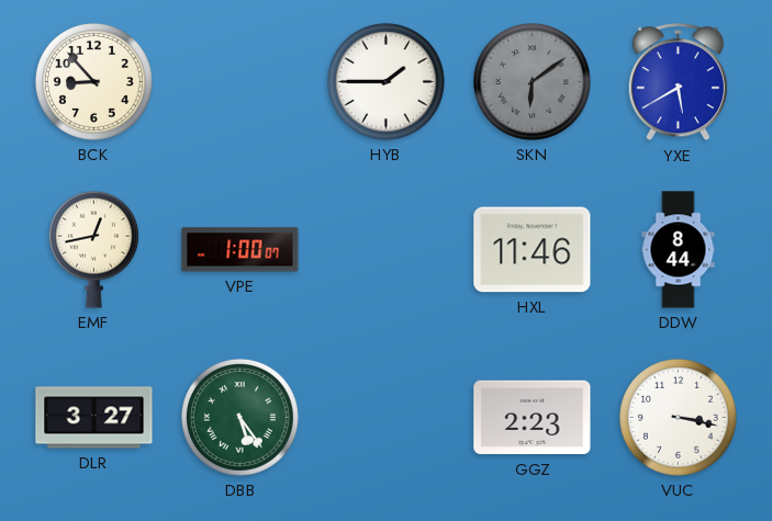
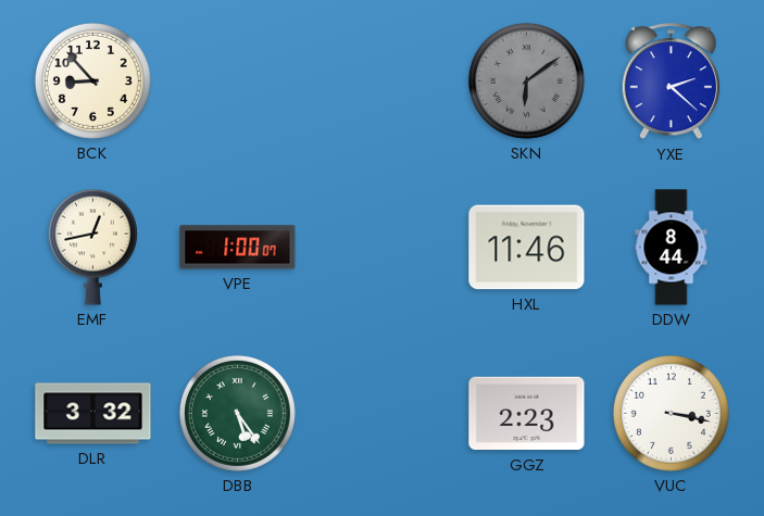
HYB: 1:45 -> none
YXE: 5:40 -> 2:22
DLR: 3:27 -> 3:32
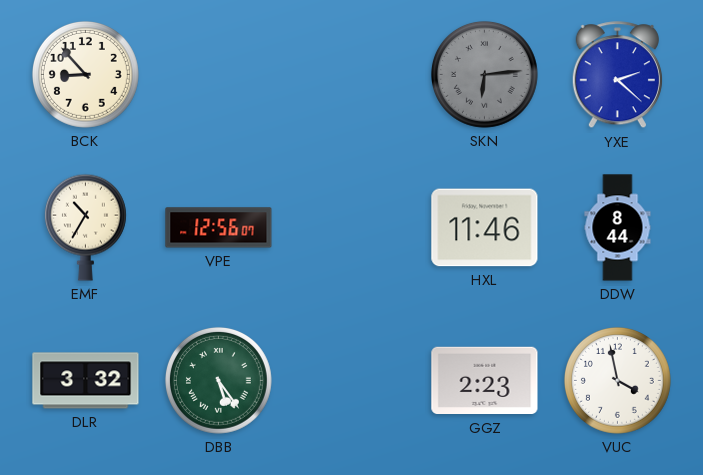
SKN: 6:09 -> 6:14
EMF: 12:43 -> 10:35
VPE: 1:00 -> 12:56
VUC: 3:17 -> 3:58
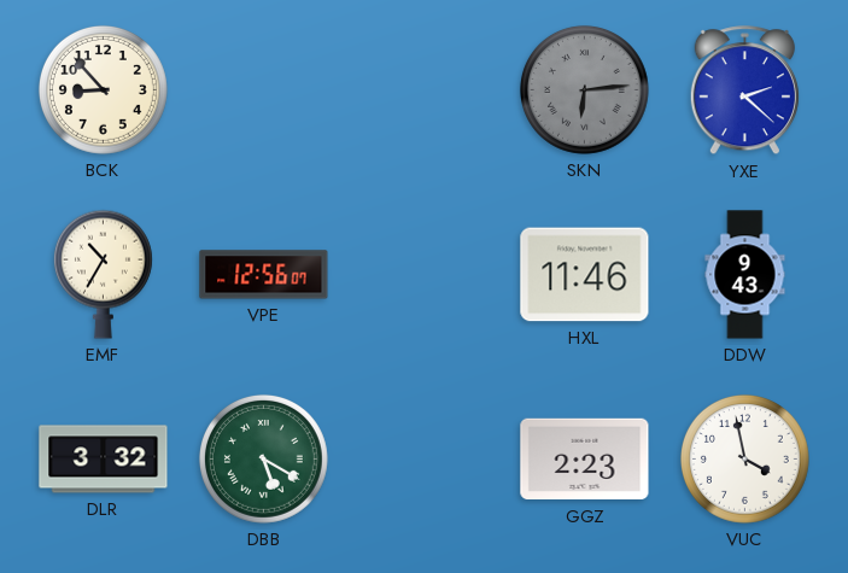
DDW: 8:44 -> 9:43
DBB: 5:24 -> 5:20
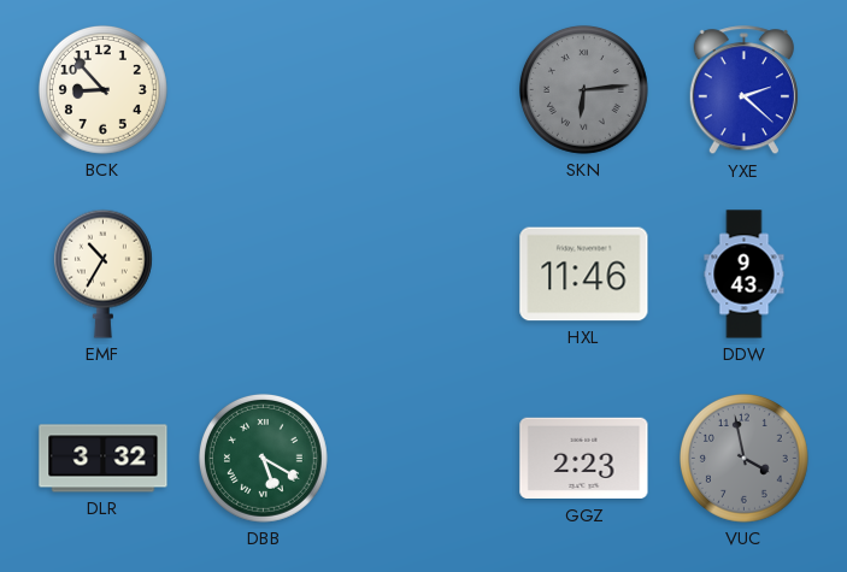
VPE: 12:56 -> none
VUC dial: white -> grey
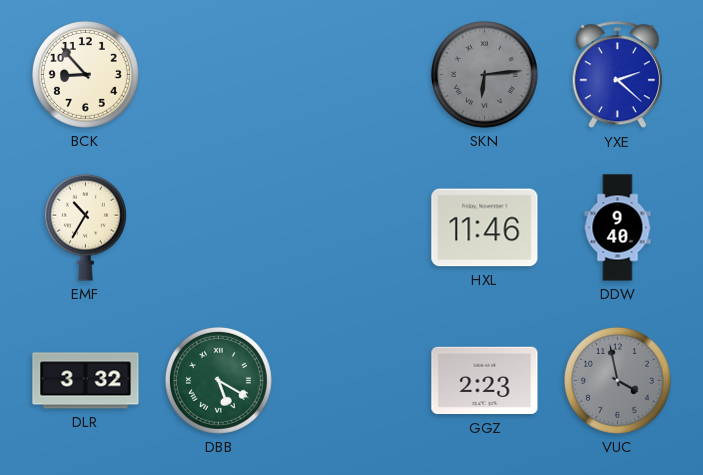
DDW: 9:43 -> 9:40
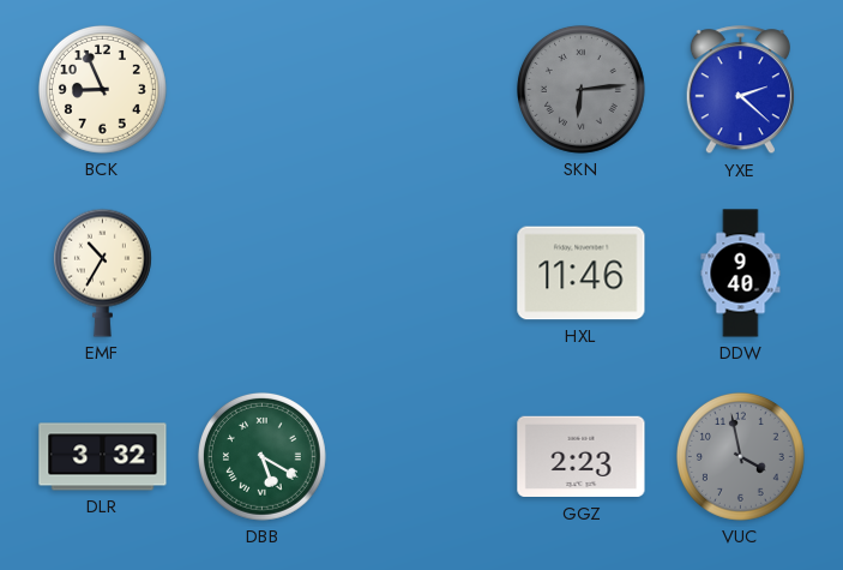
BCK: 8:53 -> 8:56
